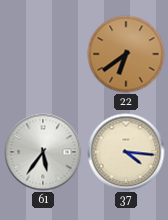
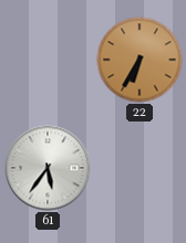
22: 6:39 -> 6:35
37: 4:16 -> none
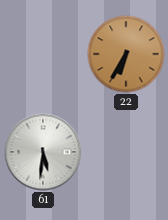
61: 5:36 -> 5:31
